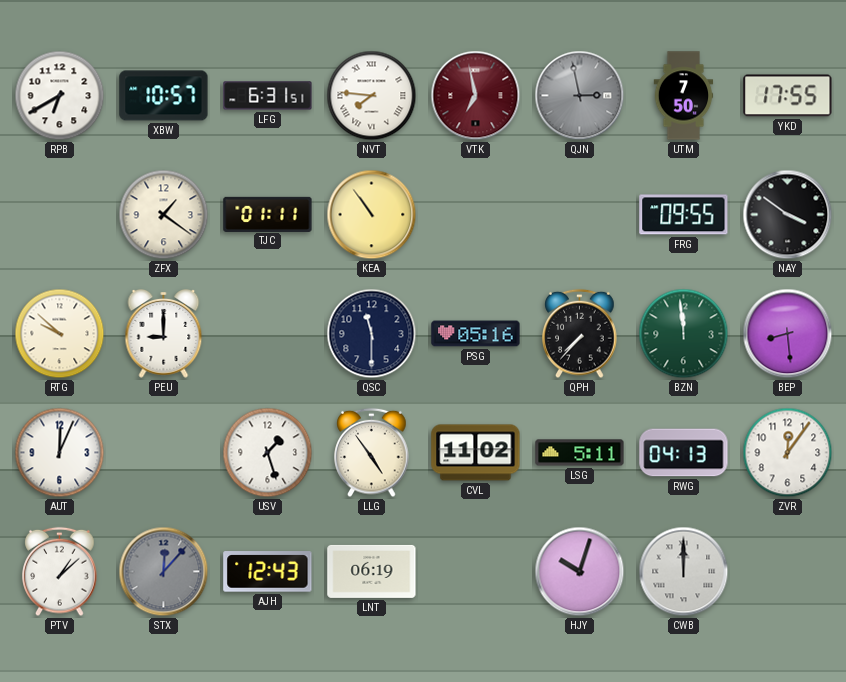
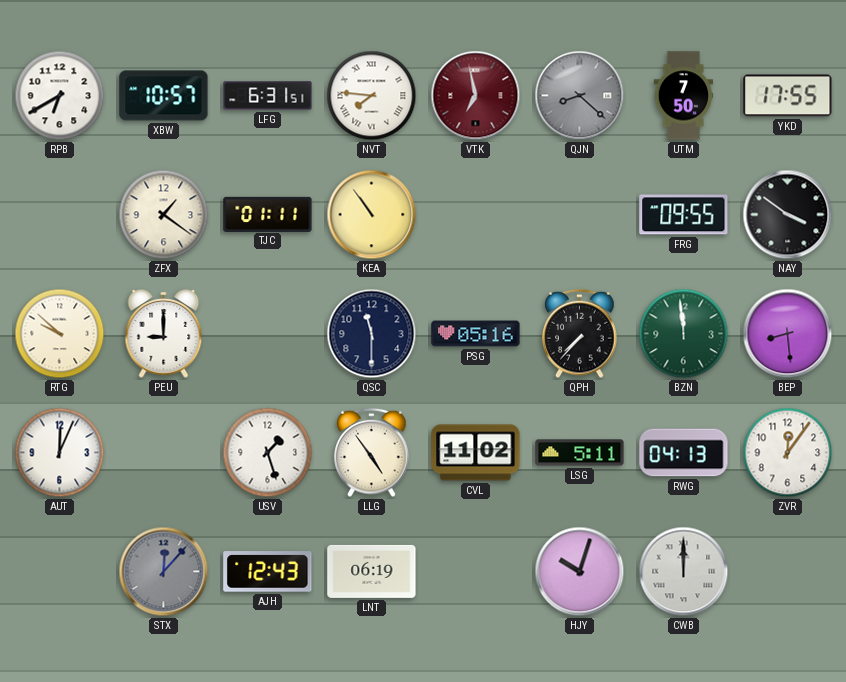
QJN: 2:58 -> 8:22
PTV: 1:08 -> none
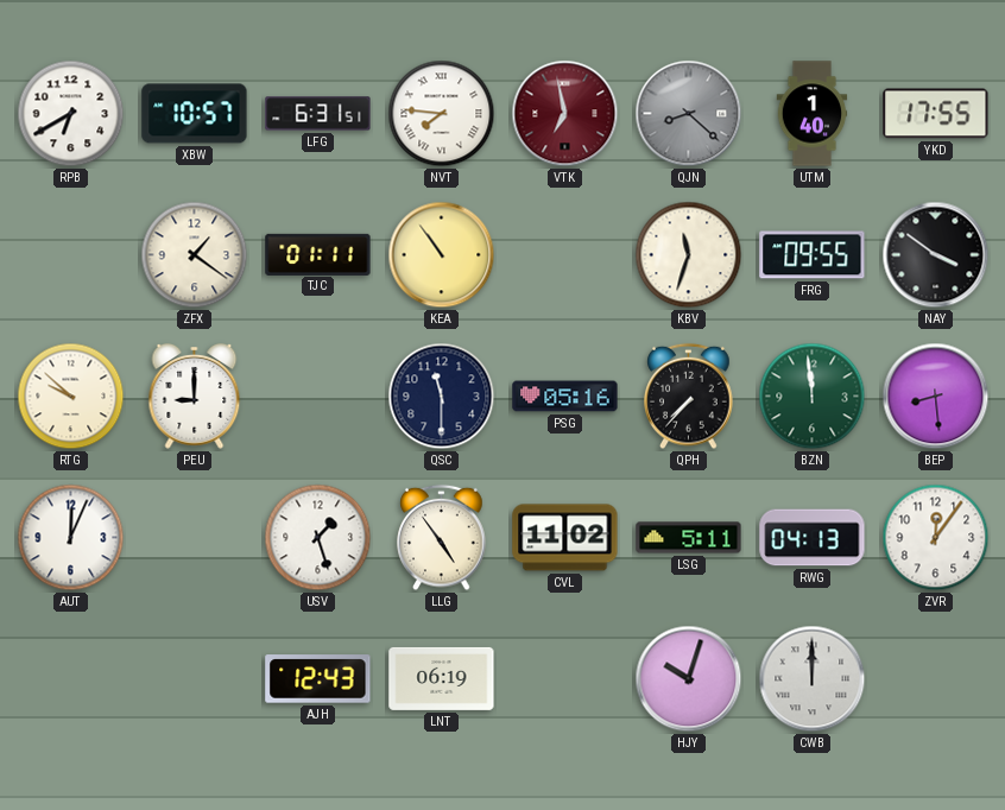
UTM: 7:50 -> 1:40
KBV: none -> 11:33
STX: 12:07 -> none
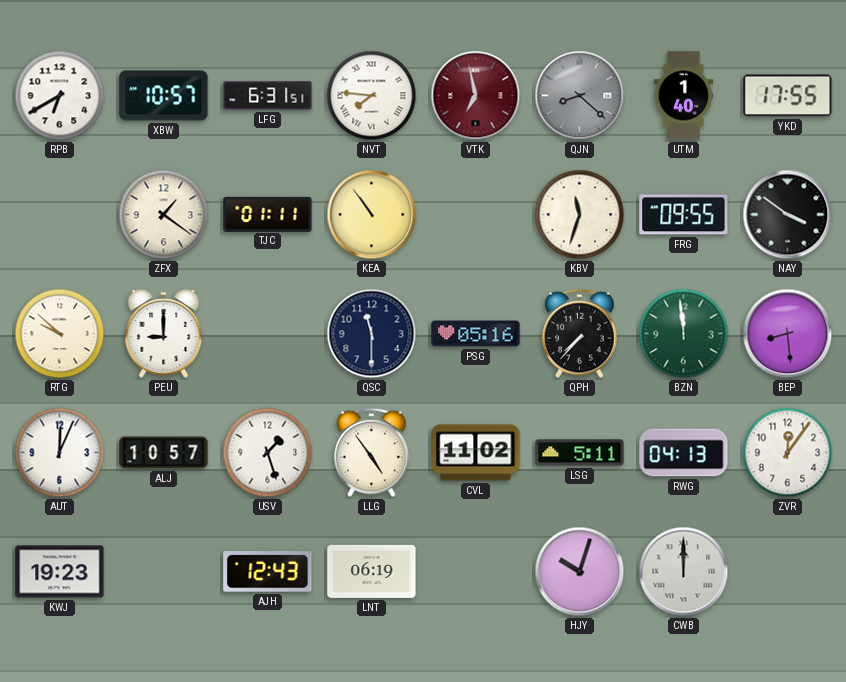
ALJ: none -> 10:57
KWJ: none -> 19:23
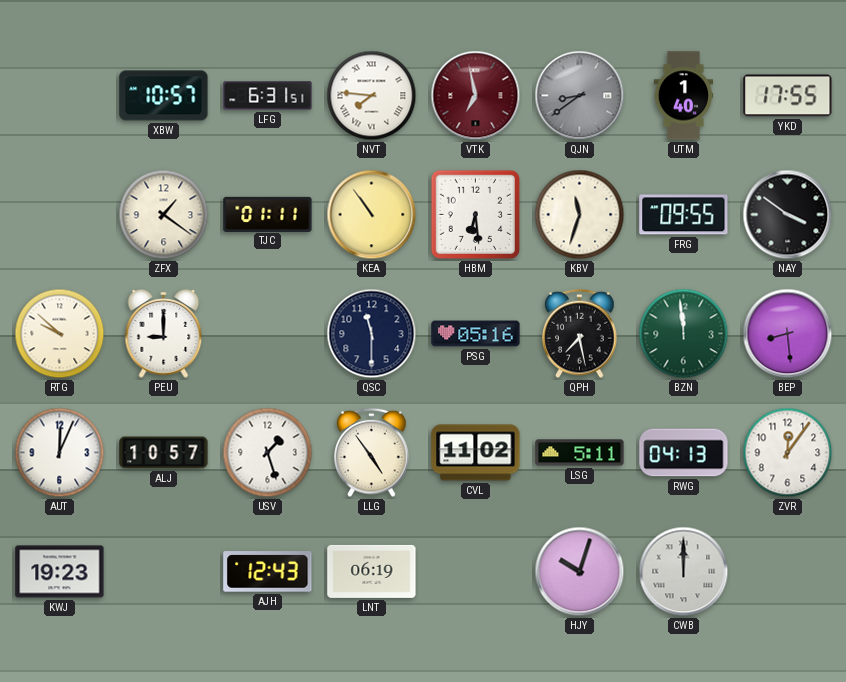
RPB: 6:40 -> none
QJN: 8:22 -> 8:39
HBM: none -> 6:29
QPH: 7:37 -> 7:28
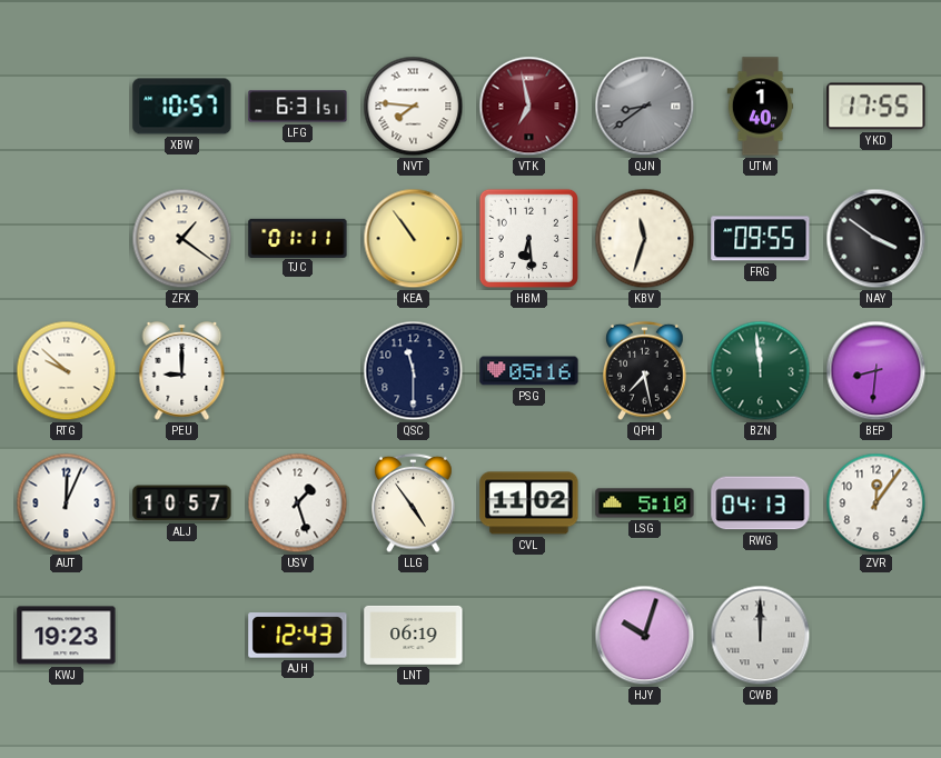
BEP: 8:29 -> 8:31
LSG: 5:11 -> 5:10
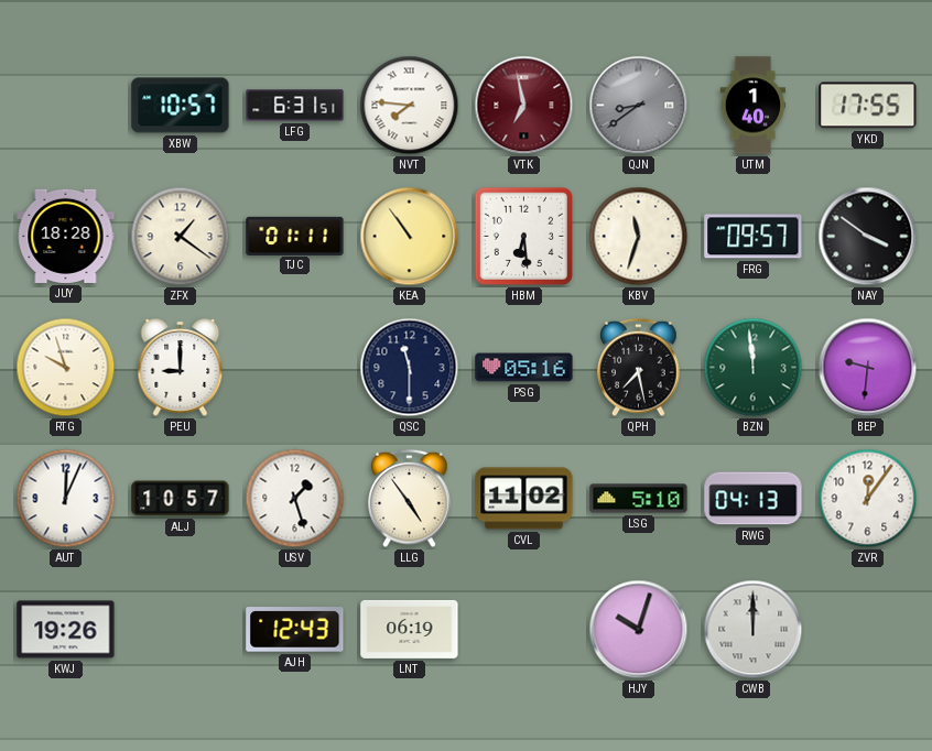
JUY: none -> 18:28
FRG: 09:55 -> 09:57
RTG: 9:52 -> 9:57
BEP: 8:31 -> 9:31
KWJ: 19:23 -> 19:26
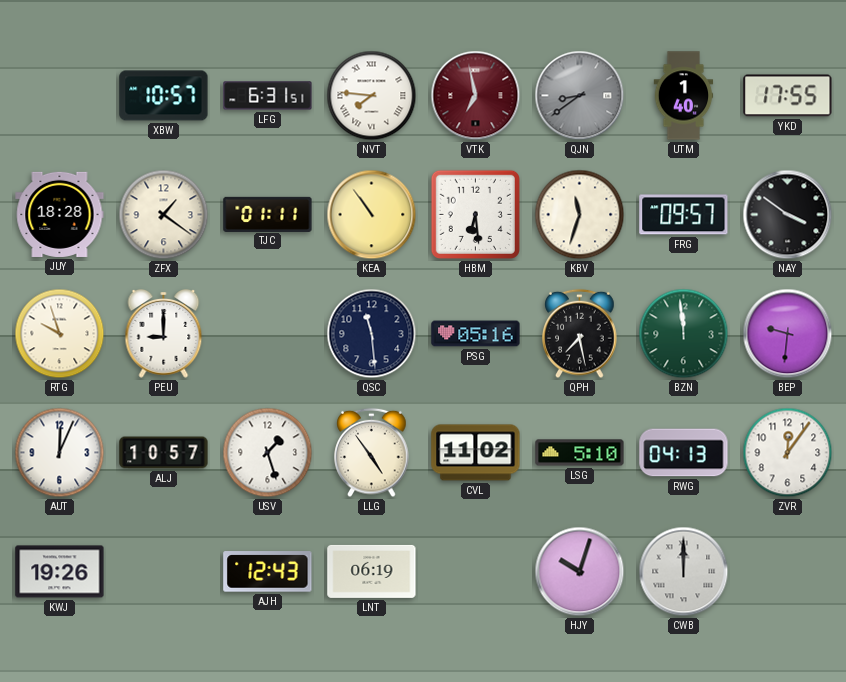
QSC: 11:30 -> 11:29
